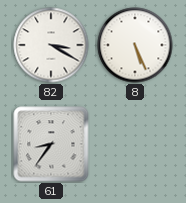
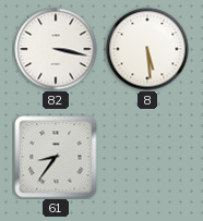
82: 3:20 -> 3:17
8: 5:26 -> 5:29
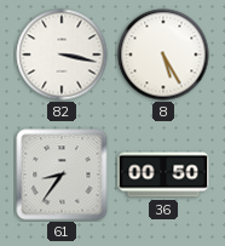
8: 5:29 -> 5:25
36: none -> 00:50
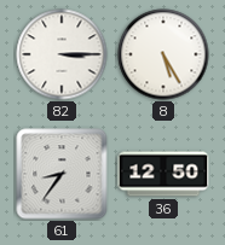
82: 3:17 -> 3:15
36: 00:50 -> 12:50
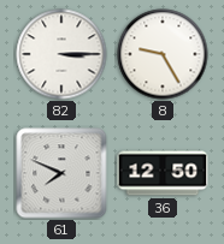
8: 5:25 -> 9:25
61: 8:36 -> 7:49
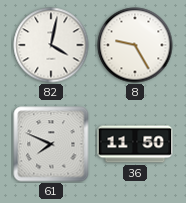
82: 3:15 -> 4:02
36: 12:50 -> 11:50
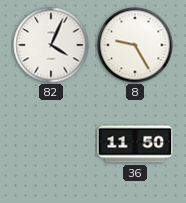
82: 4:02 -> 4:04
61: 7:49 -> none
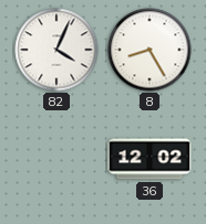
8: 9:25 -> 8:25
36: 11:50 -> 12:02
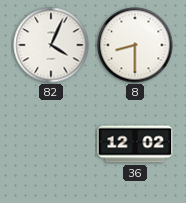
8: 8:25 -> 8:30
